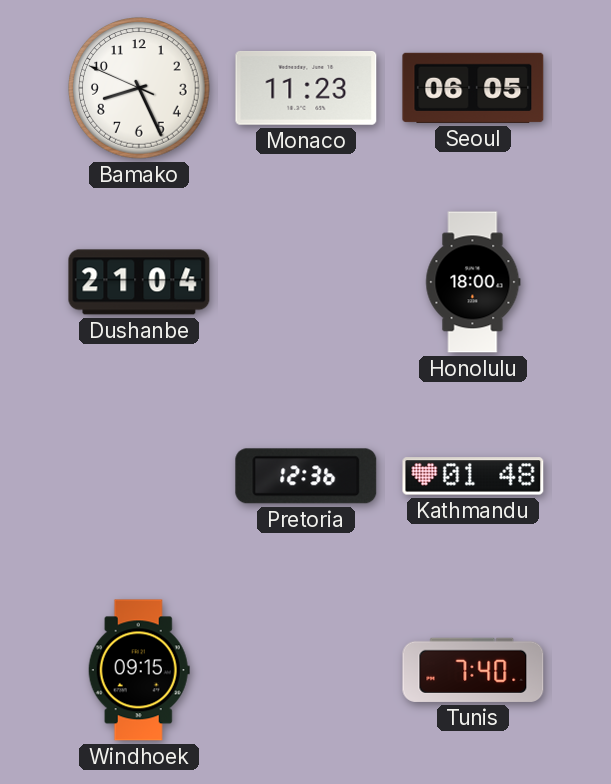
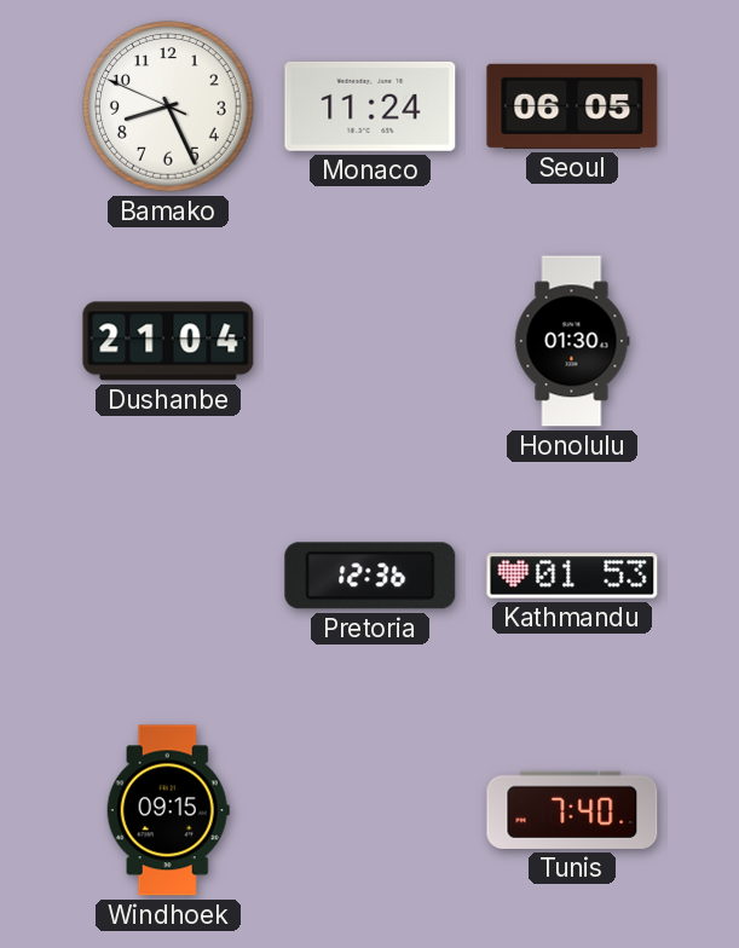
Monaco: 11:23 -> 11:24
Honolulu: 18:00 -> 01:30
Kathmandu: 01:48 -> 01:53
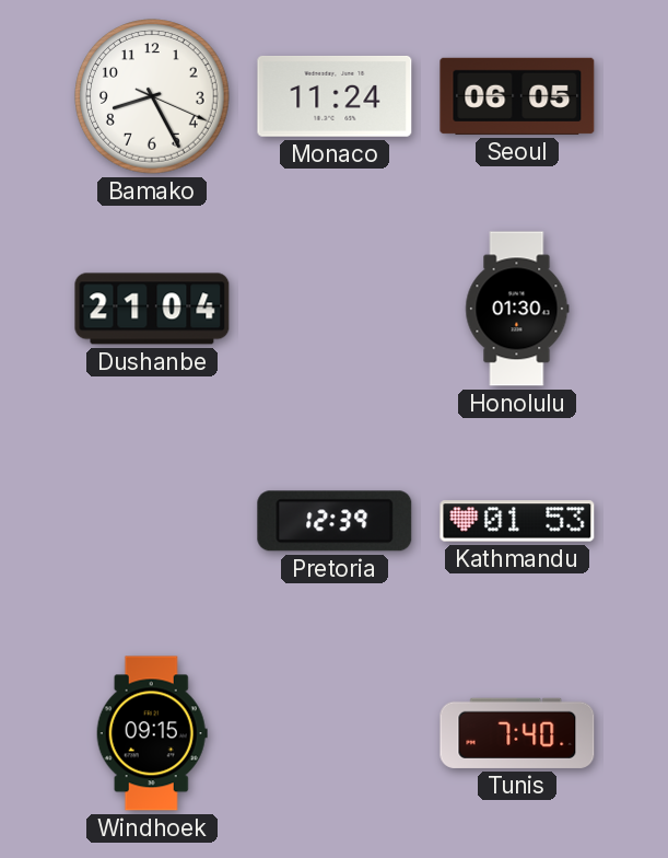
Bamako: 8:25:49 -> 8:25:19
Pretoria: 12:36 -> 12:39
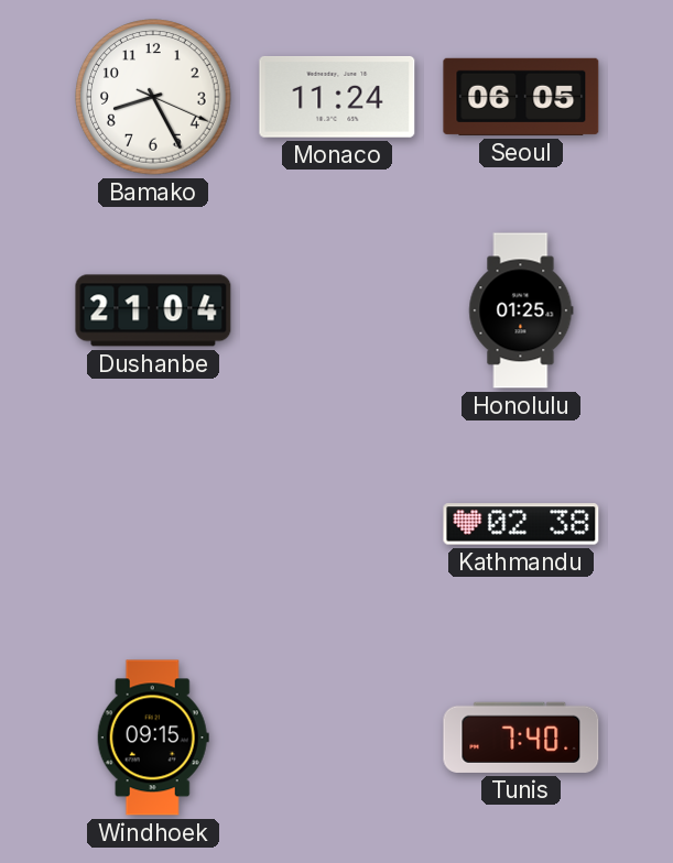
Honolulu: 01:30 -> 01:25
Pretoria: 12:39 -> none
Kathmandu: 01:53 -> 02:38
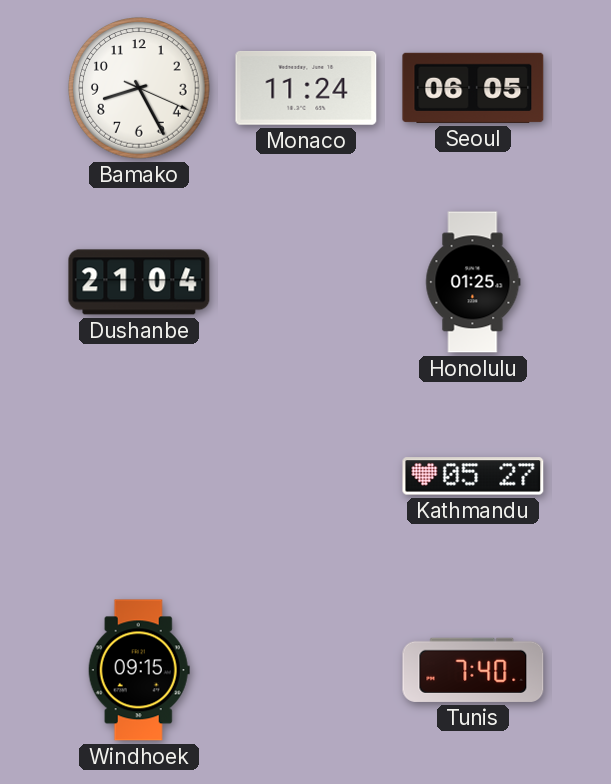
Kathmandu: 02:38 -> 05:27
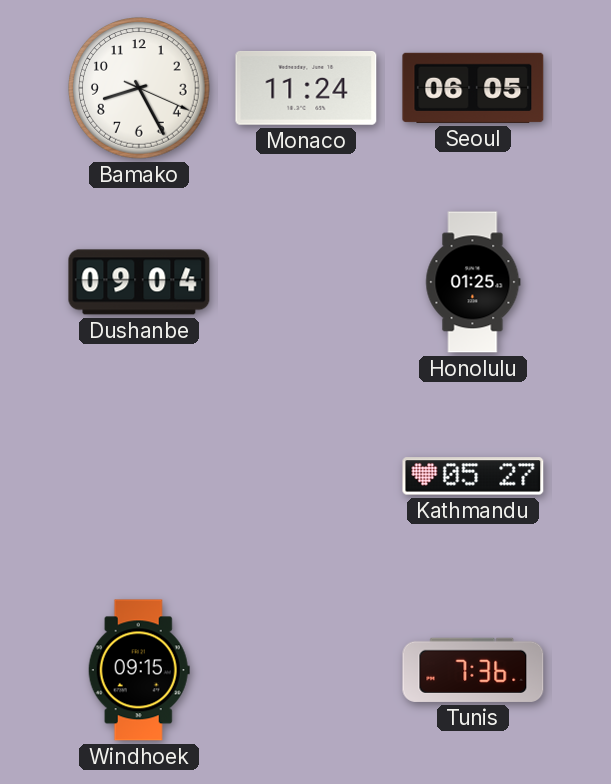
Dushanbe: 21:04 -> 09:04
Tunis: 7:40 -> 7:36
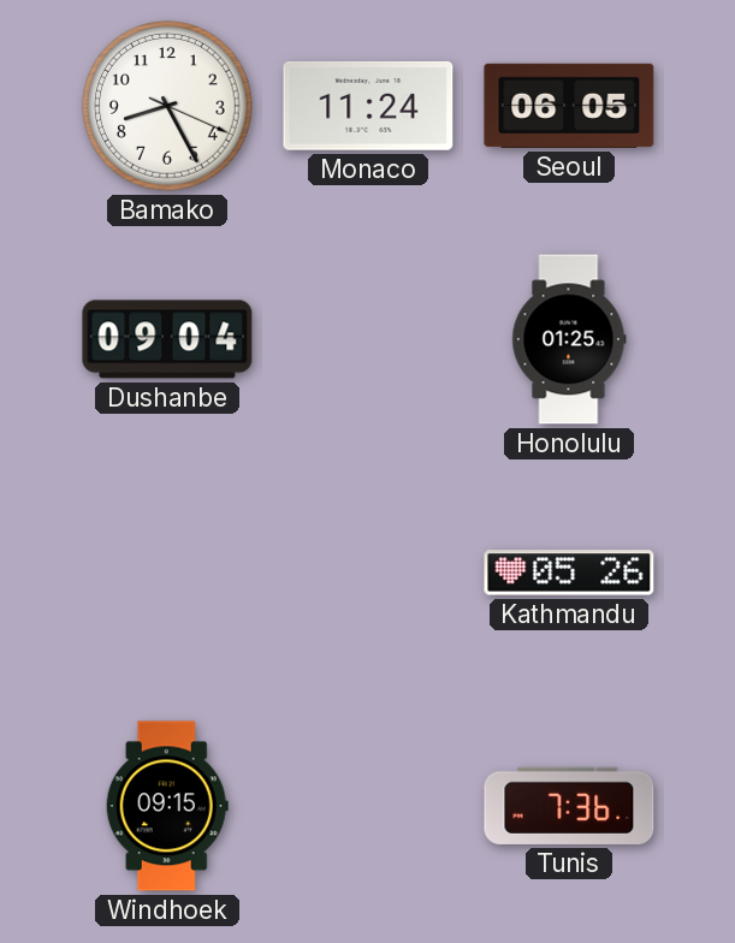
Kathmandu: 05:27 -> 05:26
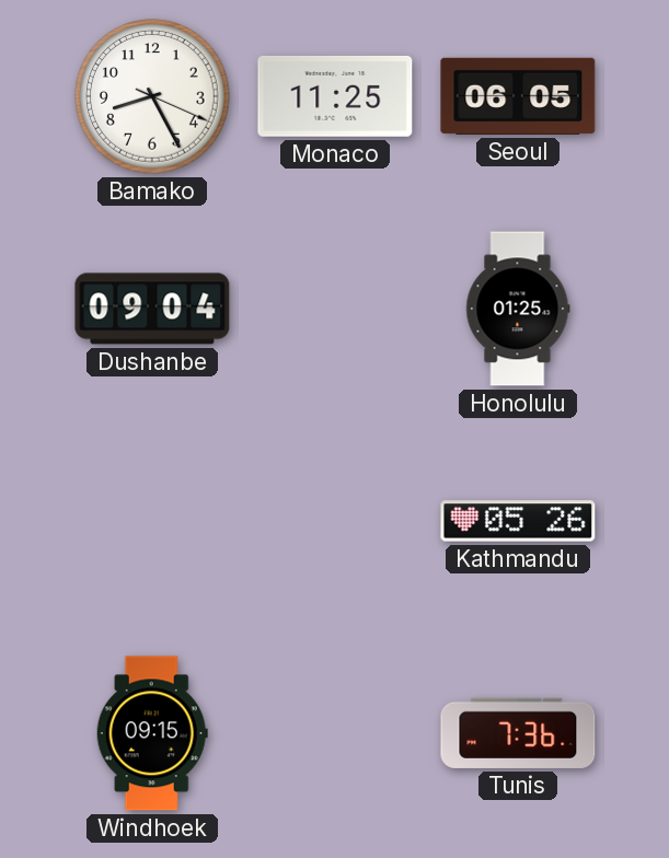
Monaco: 11:24 -> 11:25
